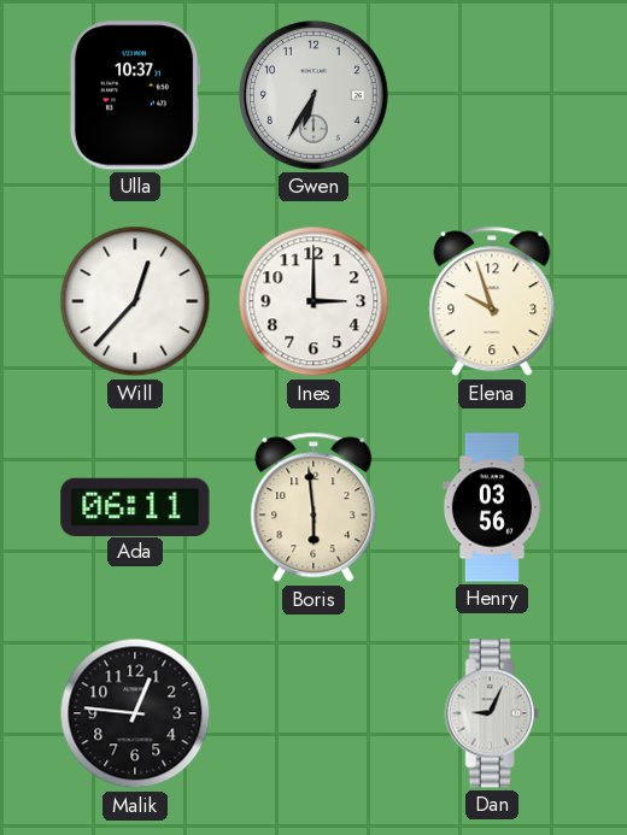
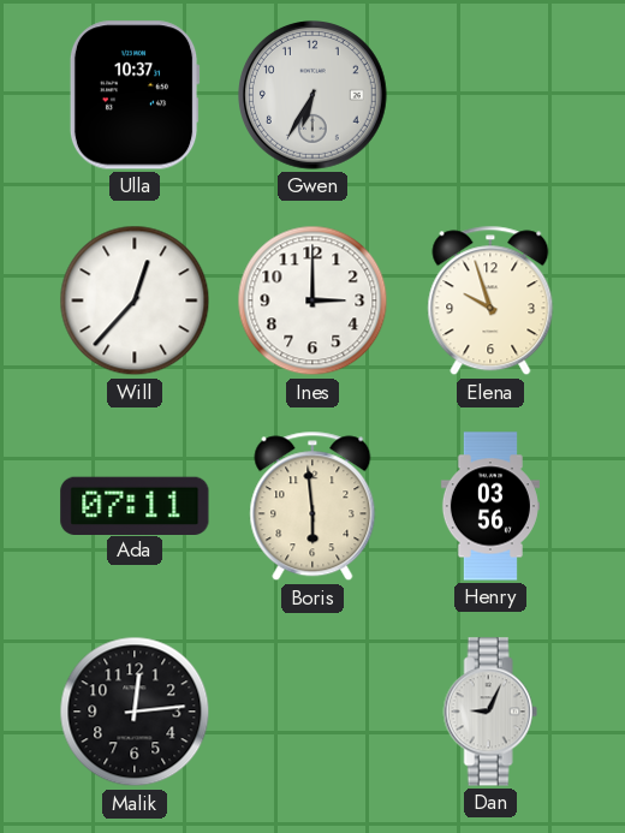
Ada: 06:11 -> 07:11
Malik: 12:46 -> 12:14
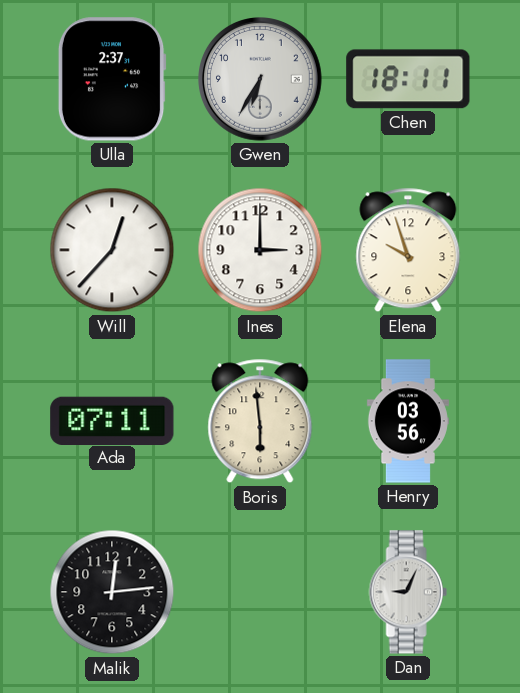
Ulla: 10:37 -> 2:37
Chen: none -> 18:11
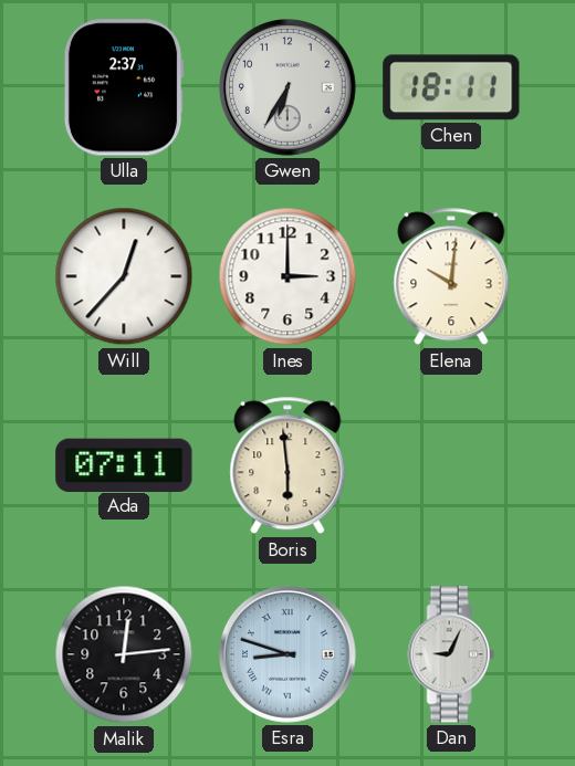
Elena: 9:57 -> 10:01
Henry: 03:56 -> none
Esra: none -> 8:48
